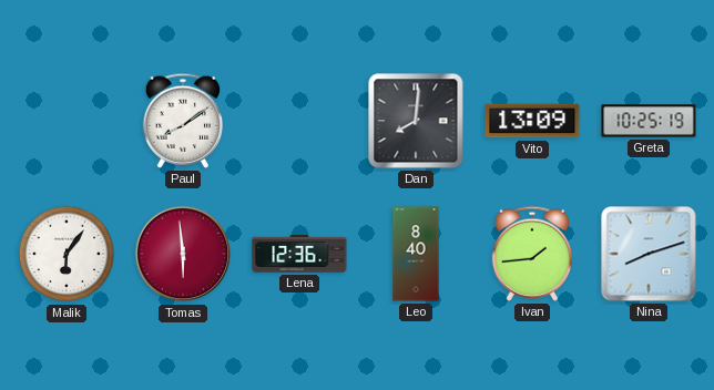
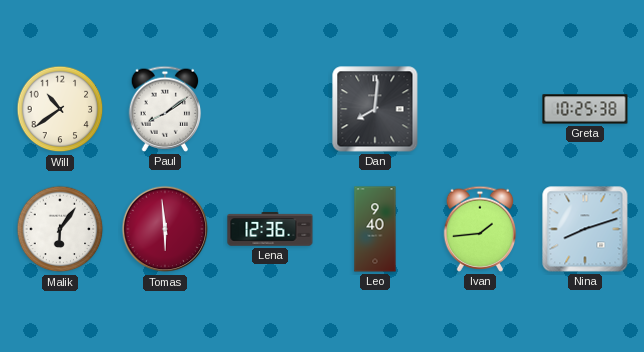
Will: none -> 10:39
Vito: 13:09 -> none
Greta: 10:25:19 -> 10:25:38
Leo: 8:40 -> 9:40
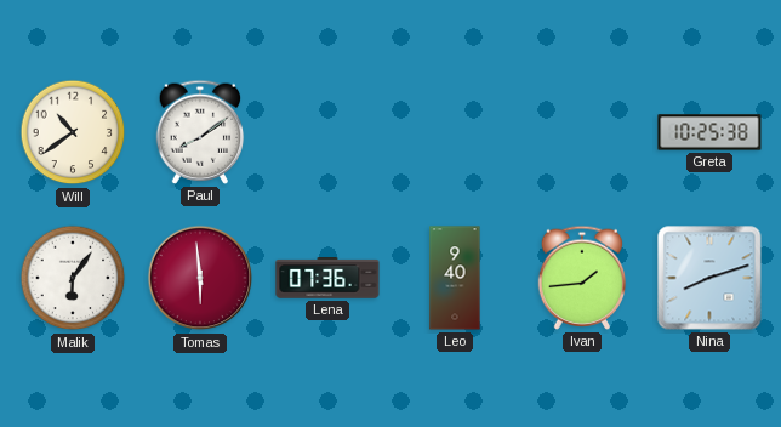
Dan: 8:01 -> none
Lena: 12:36 -> 07:36
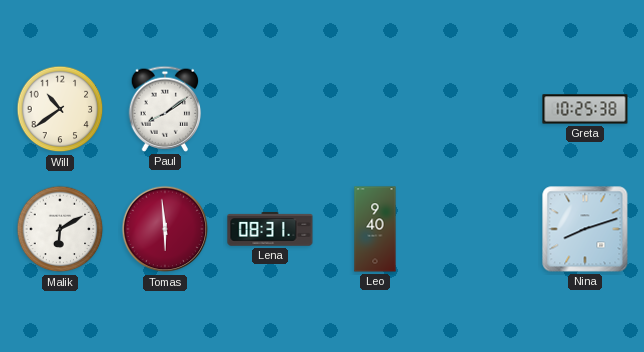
Malik: 6:06 -> 6:10
Lena: 07:36 -> 08:31
Ivan: 1:44 -> none
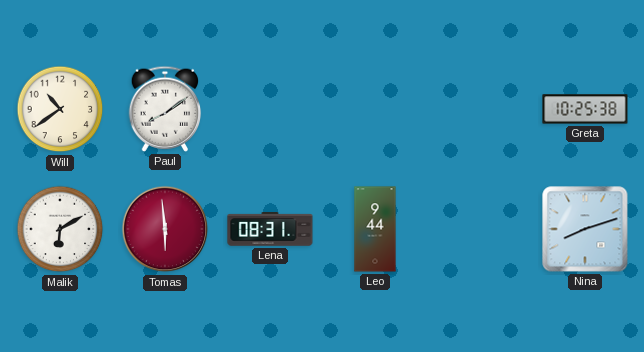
Leo: 9:40 -> 9:44
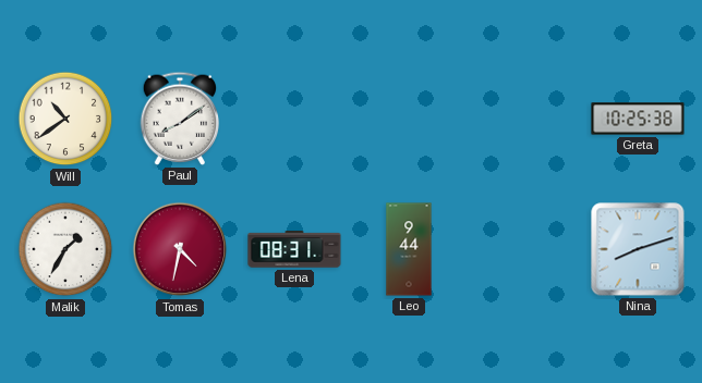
Malik: 6:10 -> 1:35
Tomas: 5:59 -> 4:32
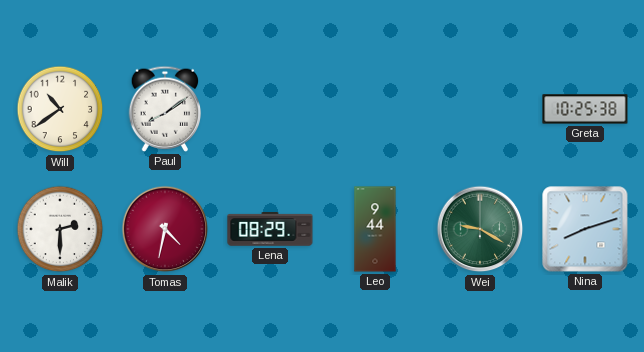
Malik: 1:35 -> 2:30
Lena: 08:31 -> 08:29
Wei: none -> 9:20
